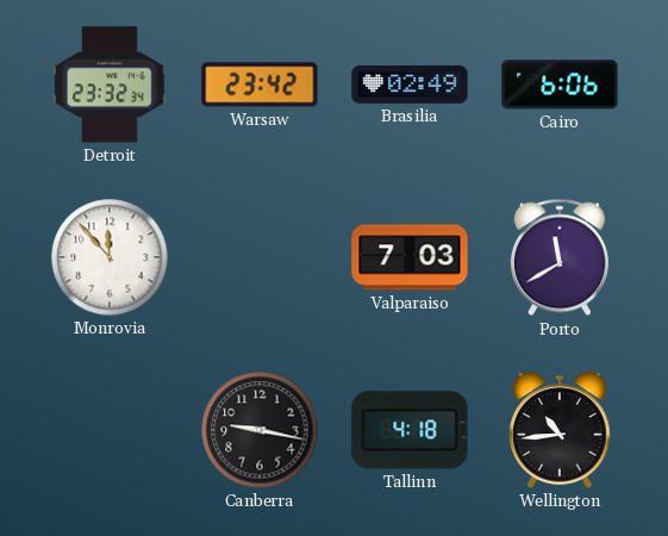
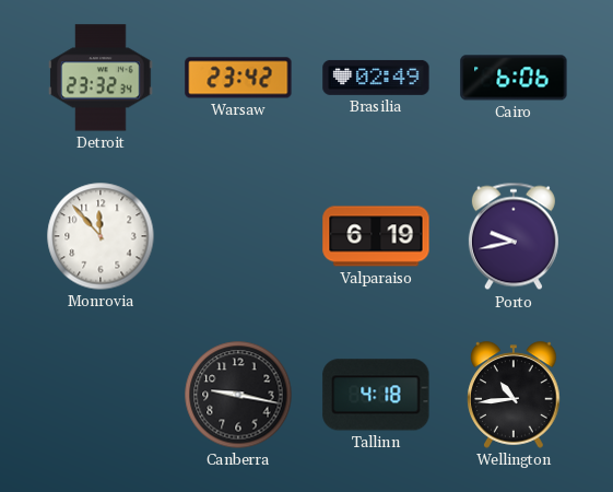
Valparaiso: 7:03 -> 6:19
Porto: 11:40 -> 9:43
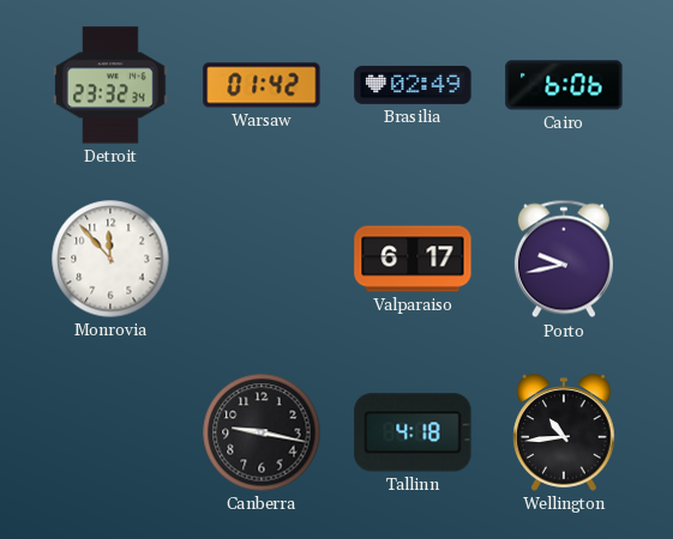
Warsaw: 23:42 -> 01:42
Valparaiso: 6:19 -> 6:17
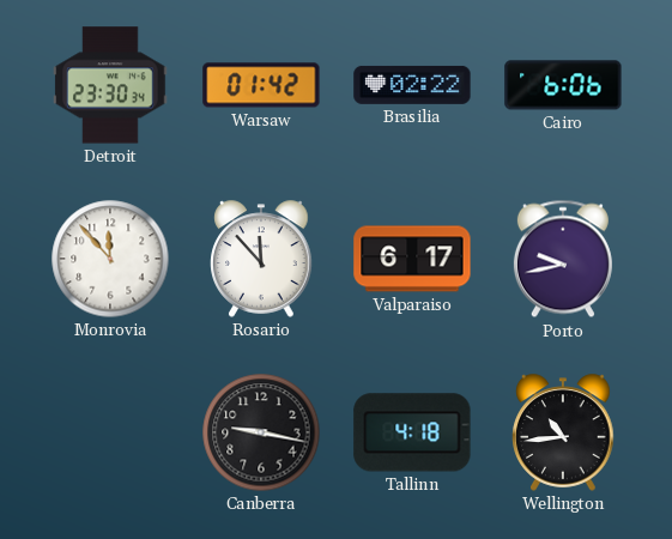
Detroit: 23:32 -> 23:30
Brasilia: 02:49 -> 02:22
Rosario: none -> 11:53
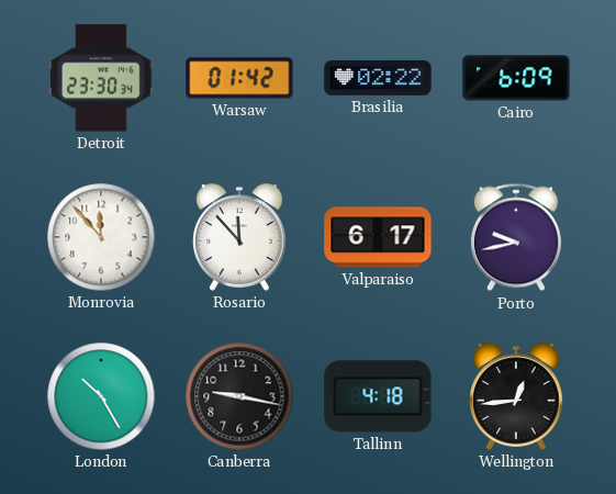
Cairo: 6:06 -> 6:09
London: none -> 10:25
Wellington: 10:44 -> 12:44
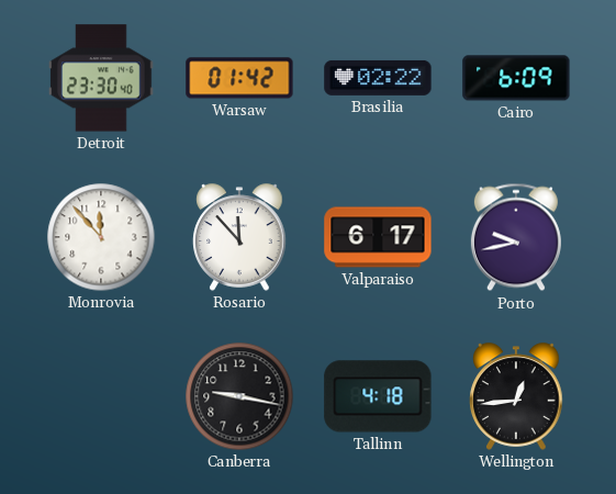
Detroit: 23:30:34 -> 23:30:40
London: 10:25 -> none
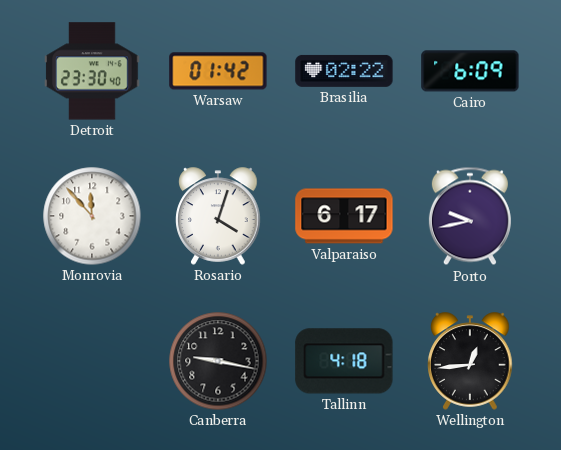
Rosario: 11:53 -> 4:03
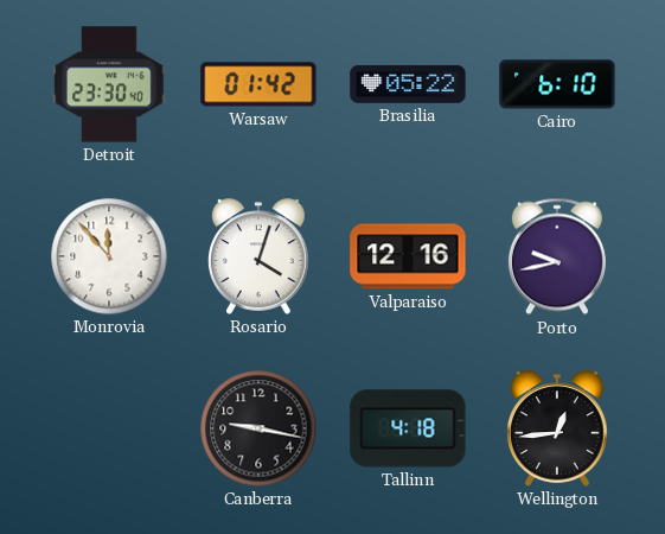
Brasilia: 02:22 -> 05:22
Cairo: 6:09 -> 6:10
Valparaiso: 6:17 -> 12:16
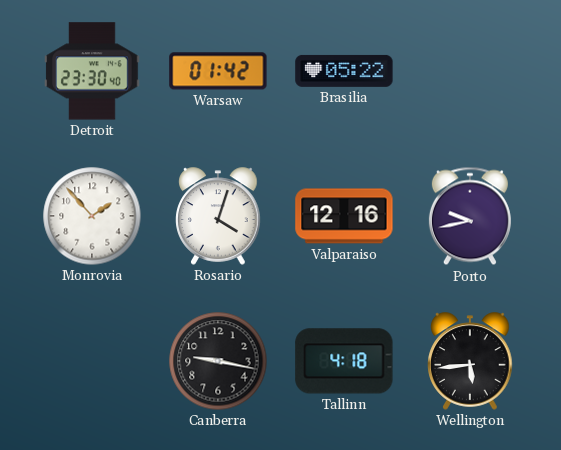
Cairo: 6:10 -> none
Monrovia: 11:53 -> 1:53
Wellington: 12:44 -> 5:44
